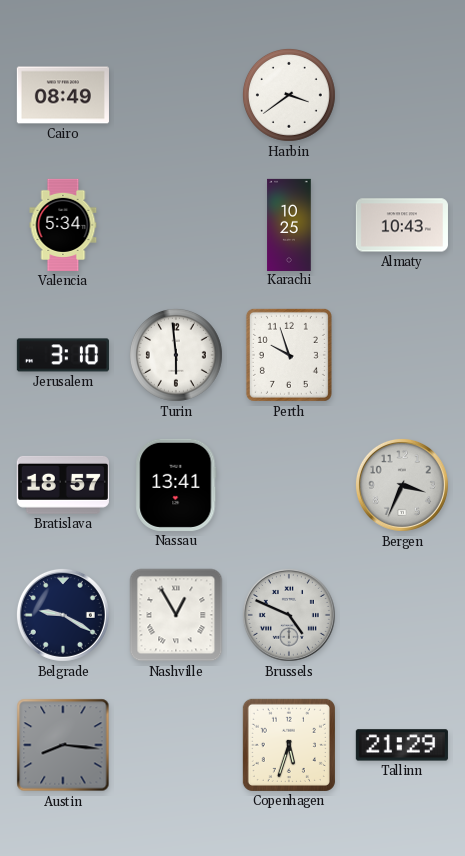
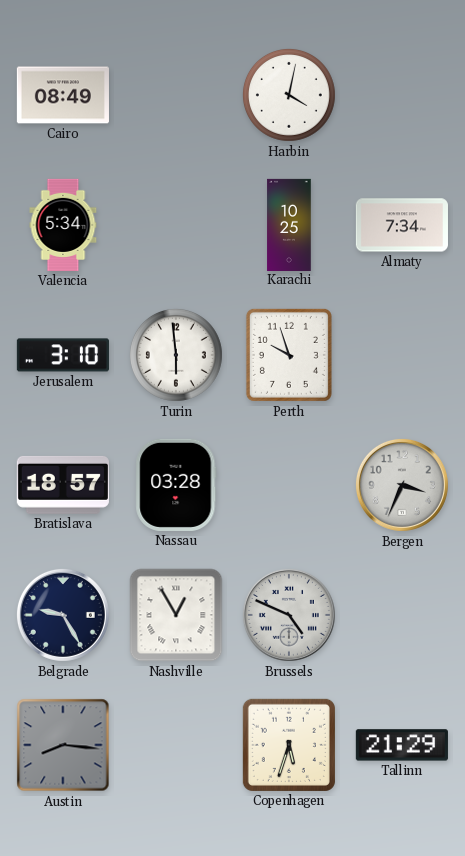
Harbin: 3:39 -> 4:02
Almaty: 10:43 -> 7:34
Nassau: 13:41 -> 03:28
Belgrade: 9:20 -> 9:25
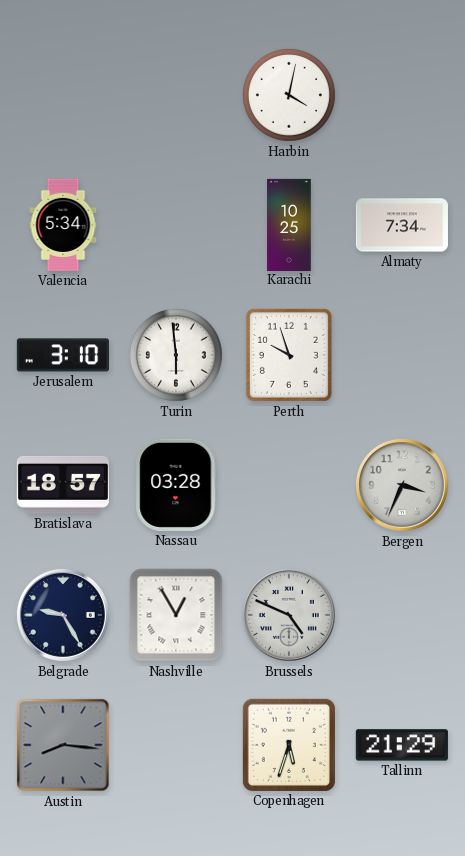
Cairo: 08:49 -> none
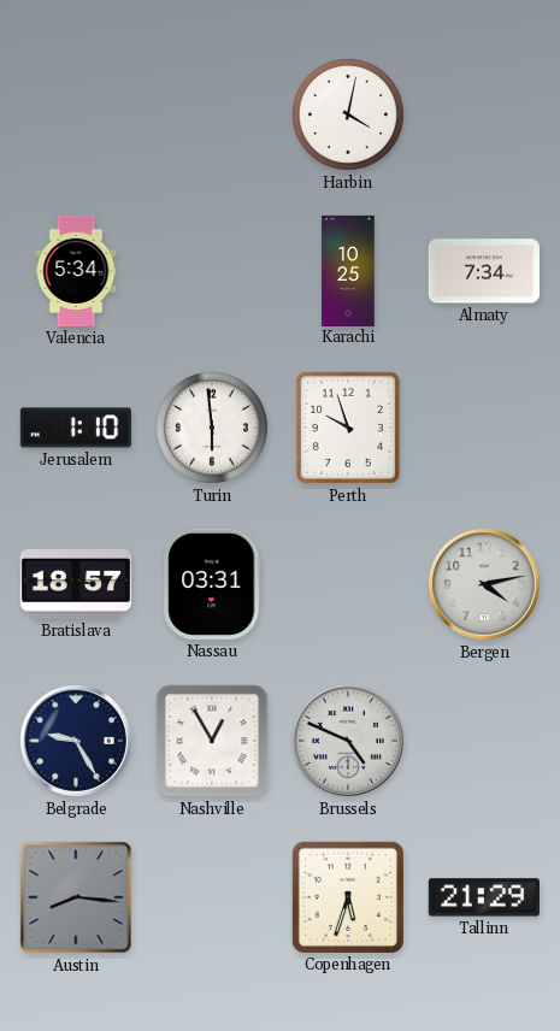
Jerusalem: 3:10 -> 1:10
Nassau: 03:28 -> 03:31
Bergen: 3:34 -> 4:13
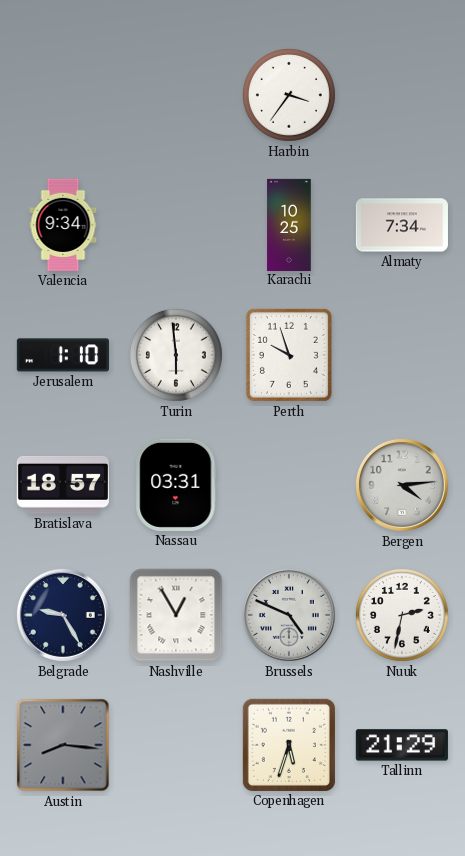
Harbin: 4:02 -> 3:36
Valencia: 5:34 -> 9:34
Bergen: 4:13 -> 4:14
Nuuk: none -> 2:32
